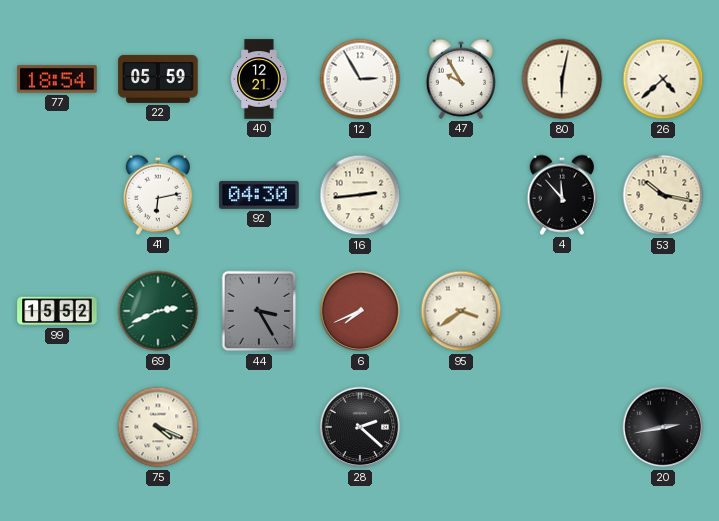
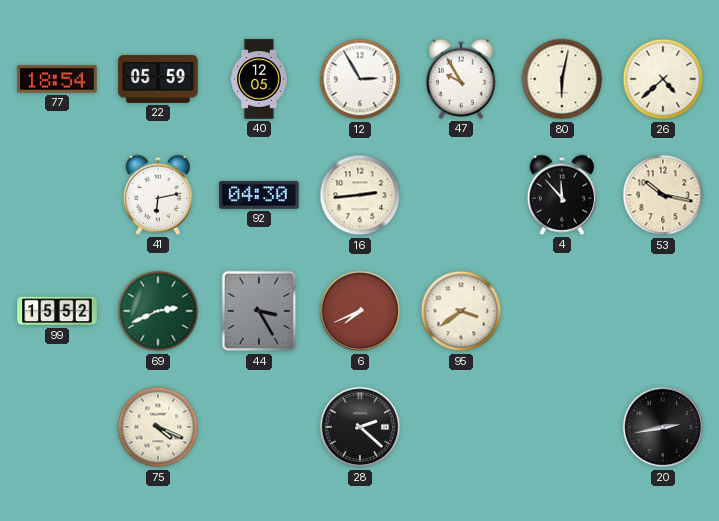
40: 12:21 -> 12:05
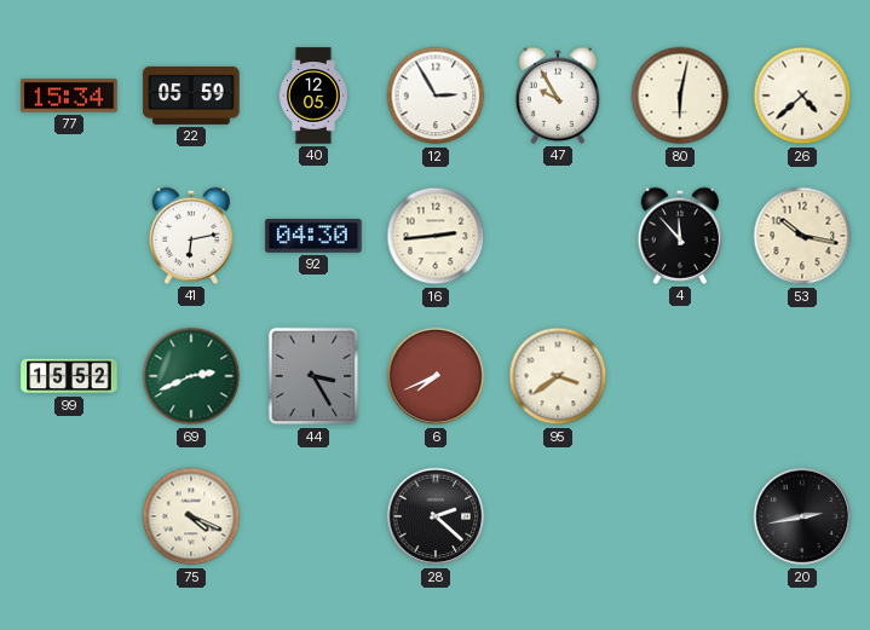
77: 18:54 -> 15:34
